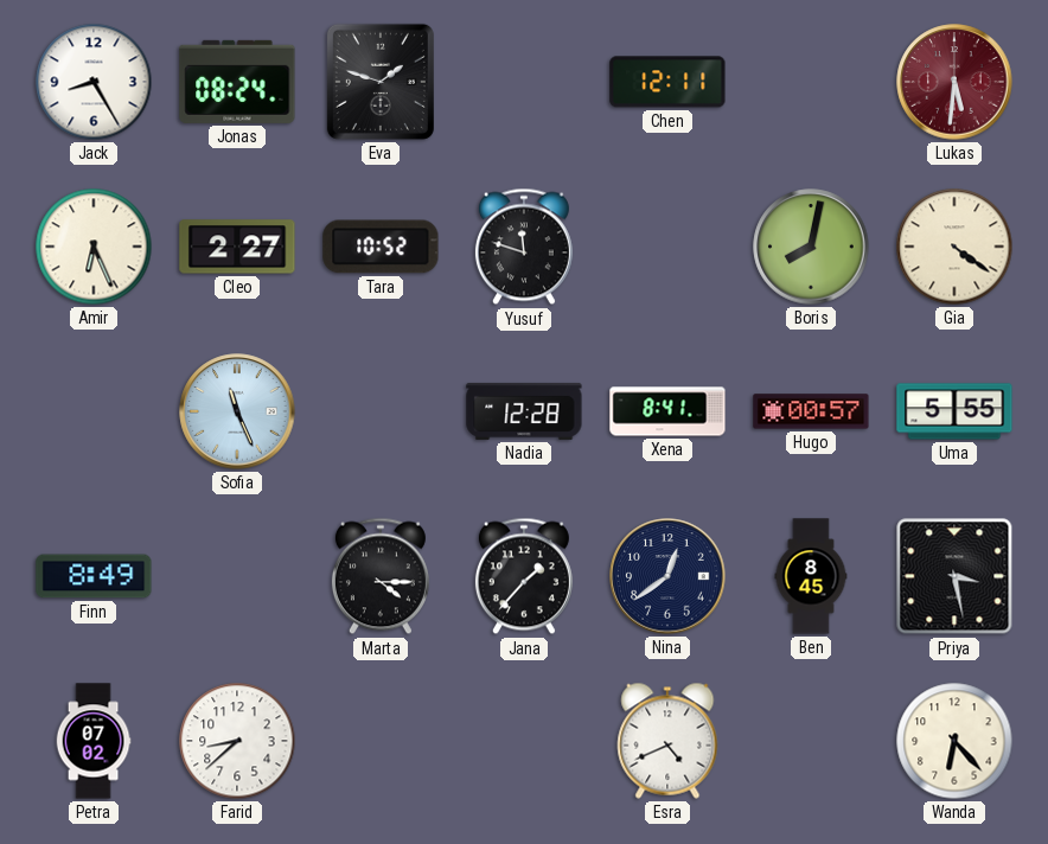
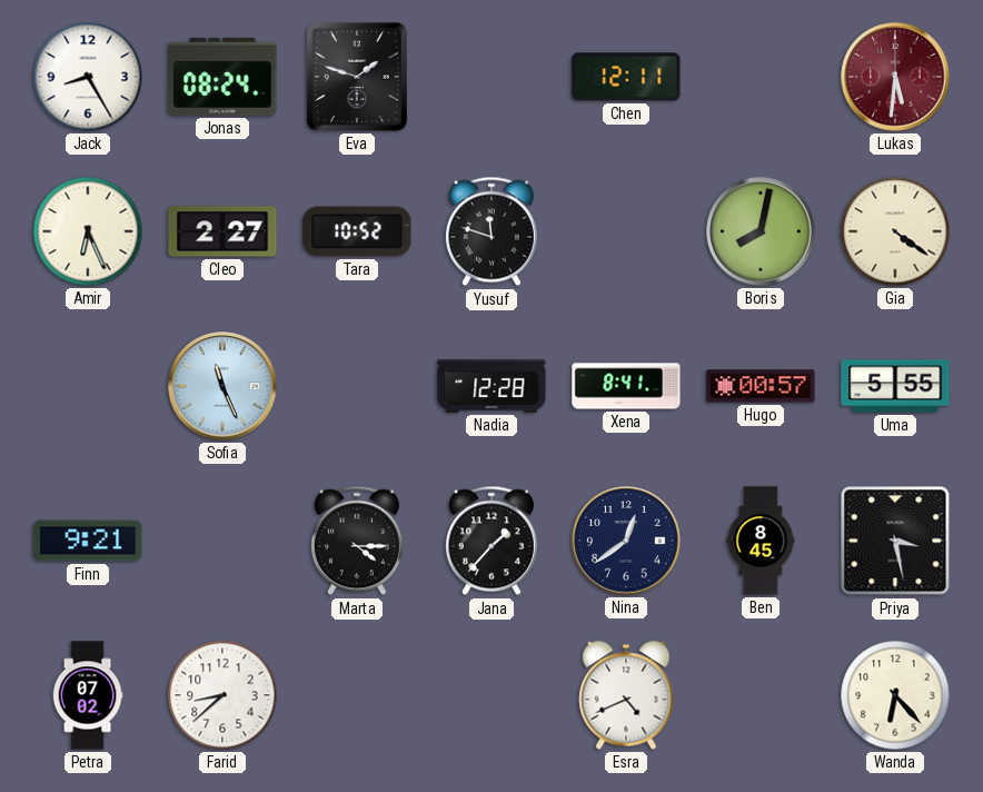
Finn: 8:49 -> 9:21
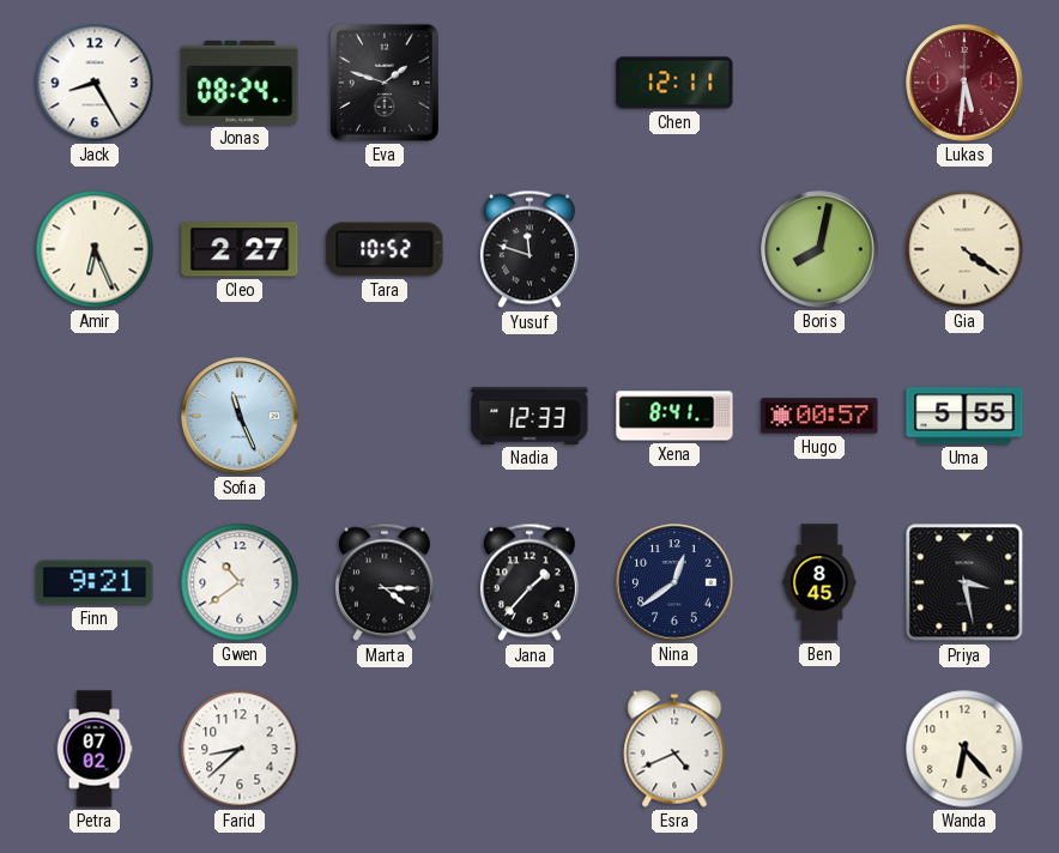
Nadia: 12:28 -> 12:33
Gwen: none -> 10:39
